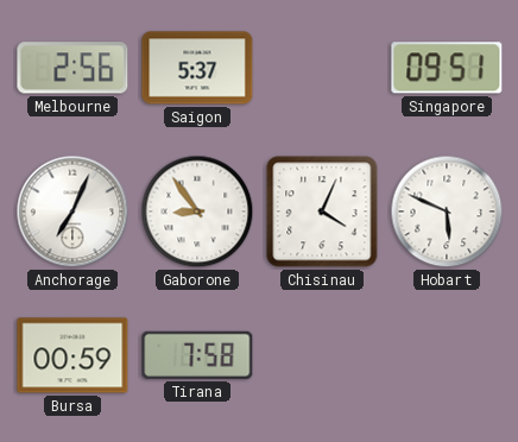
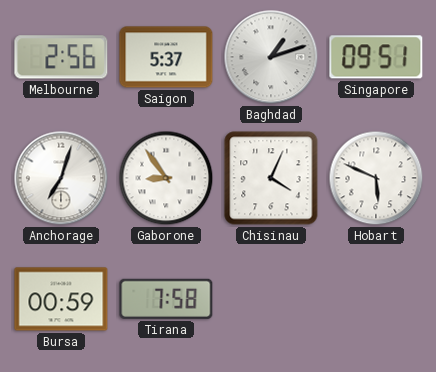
Baghdad: none -> 1:12
Anchorage: 7:04 -> 7:03
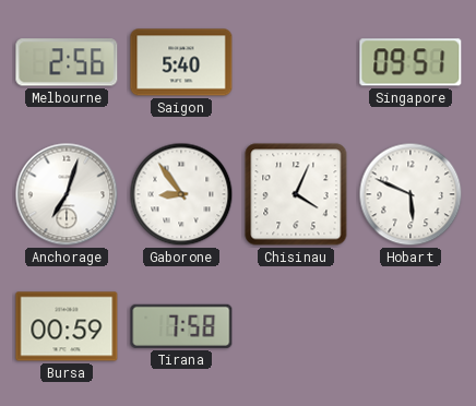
Saigon: 5:37 -> 5:40
Baghdad: 1:12 -> none
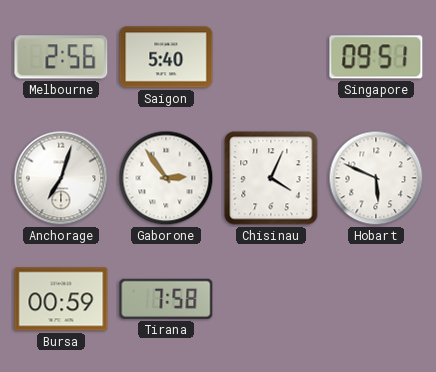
Gaborone: 8:54 -> 2:54
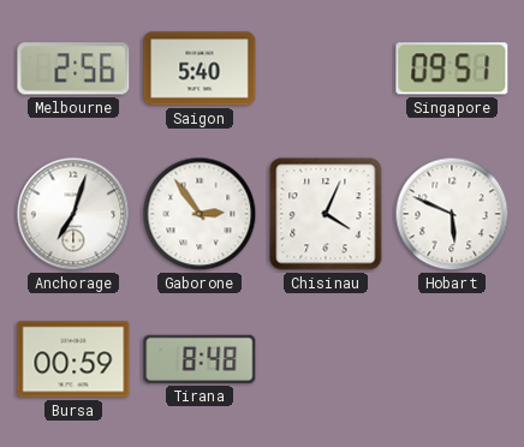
Tirana: 7:58 -> 8:48
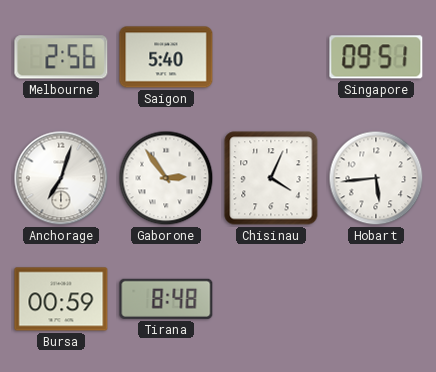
Hobart: 5:49 -> 5:44
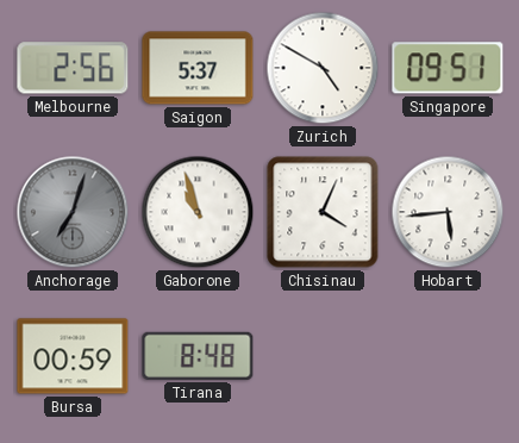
Saigon: 5:40 -> 5:37
Zurich: none -> 4:50
Anchorage dial: white -> grey
Gaborone: 2:54 -> 10:57
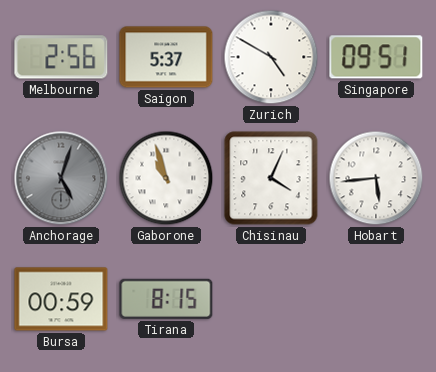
Anchorage: 7:03 -> 5:03
Tirana: 8:48 -> 8:15
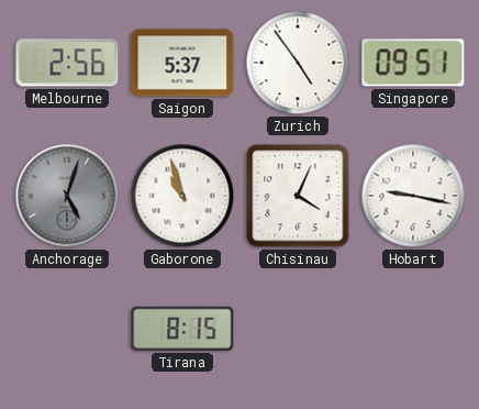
Zurich: 4:50 -> 4:54
Hobart: 5:44 -> 9:17
Bursa: 00:59 -> none
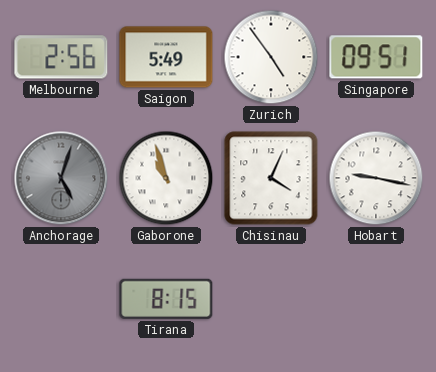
Saigon: 5:37 -> 5:49
